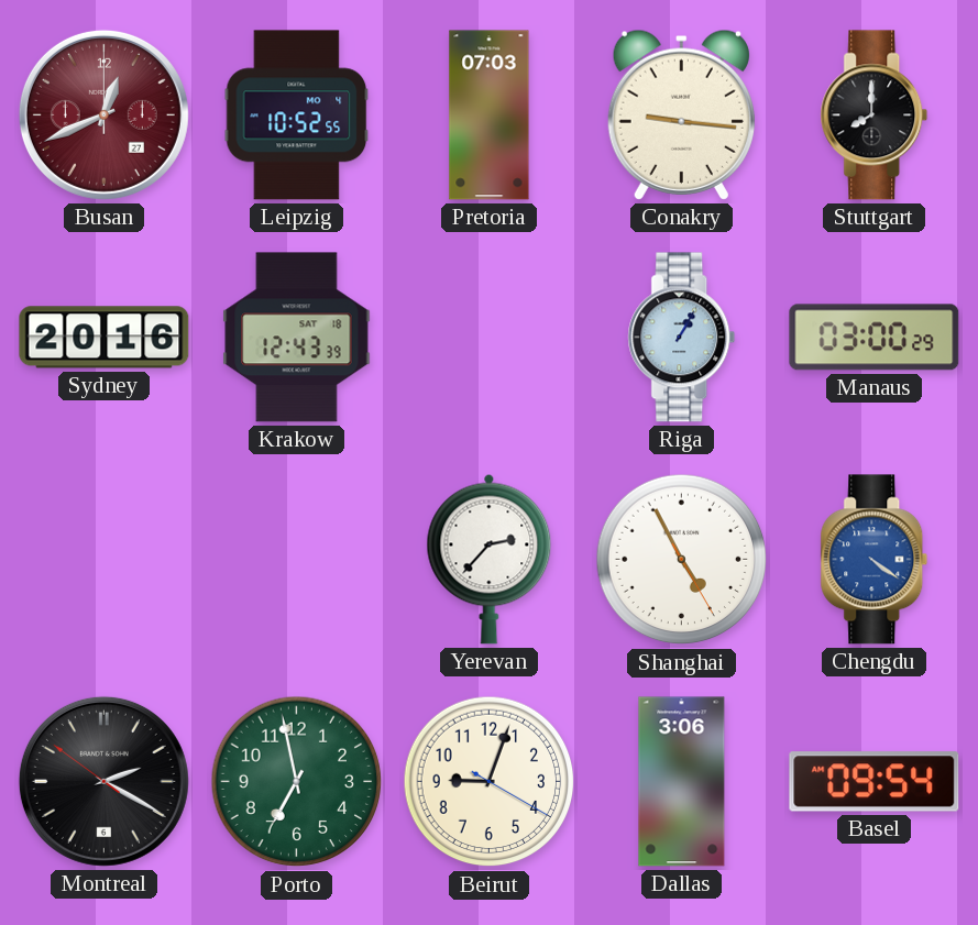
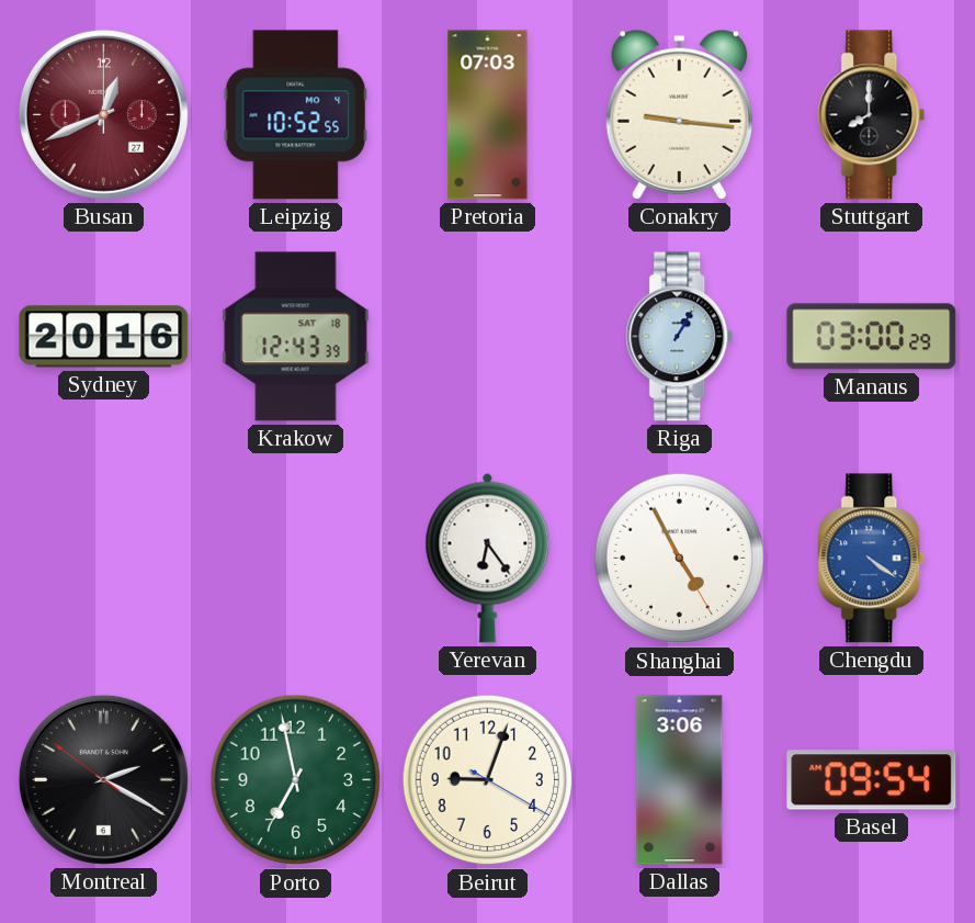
Yerevan: 2:37 -> 6:24
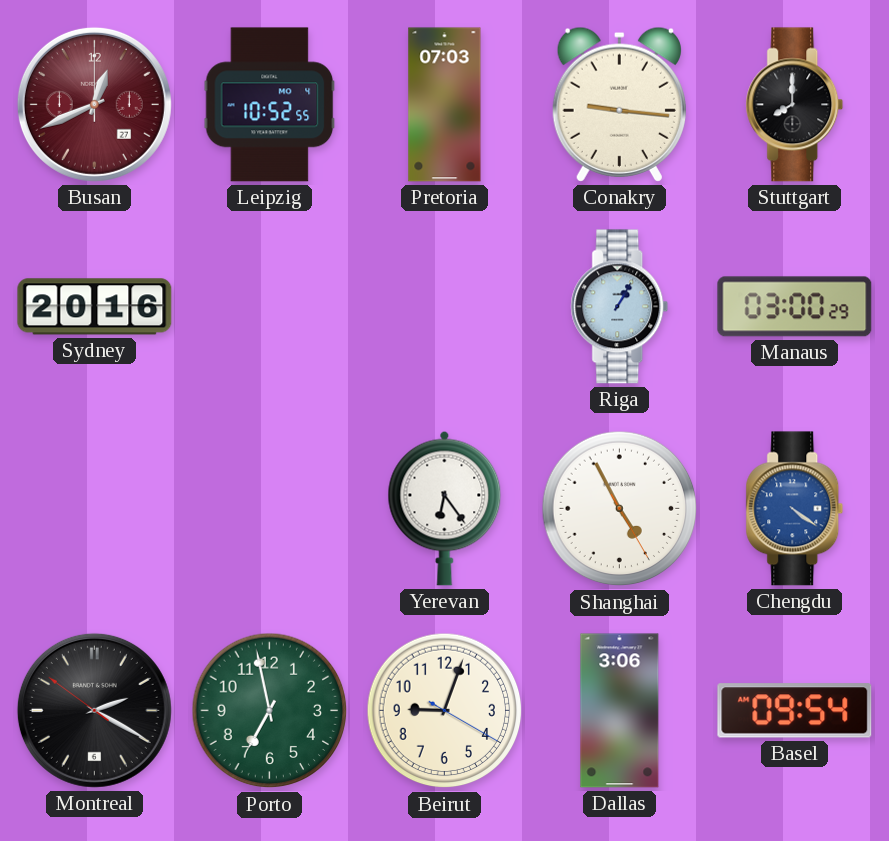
Krakow: 12:43 -> none
